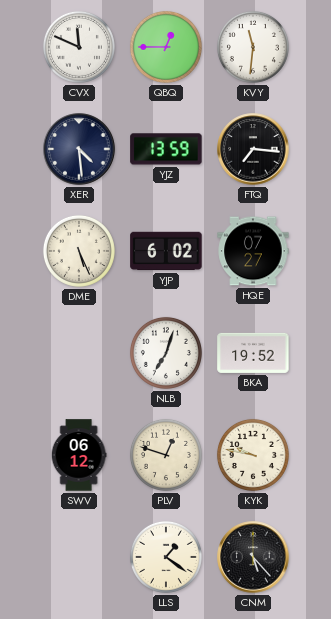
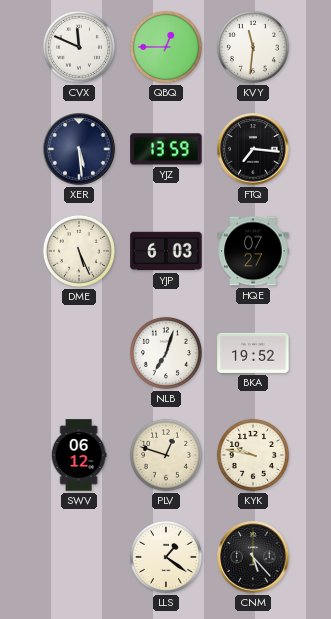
XER: 4:29 -> 5:29
YJP: 6:02 -> 6:03
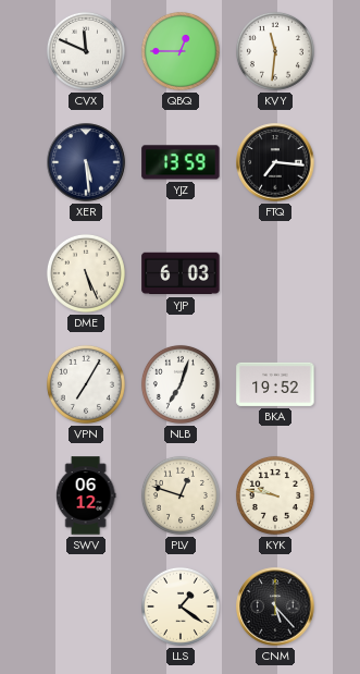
HQE: 07:27 -> none
VPN: none -> 7:05
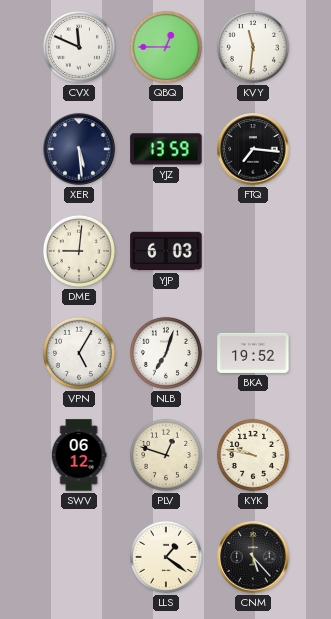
DME: 5:26 -> 9:01
VPN: 7:05 -> 5:05
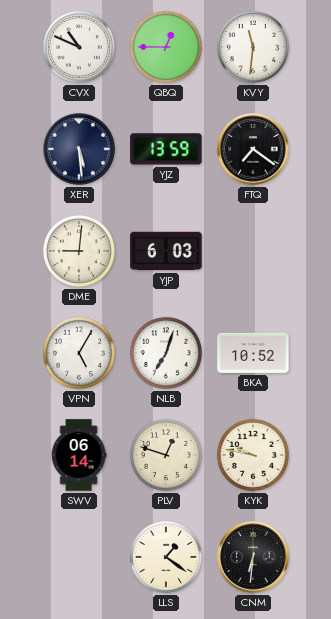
CVX: 11:49 -> 10:49
FTQ: 7:16 -> 7:21
BKA: 19:52 -> 10:52
SWV: 06:12 -> 06:14
CNM: 5:23 -> 6:31
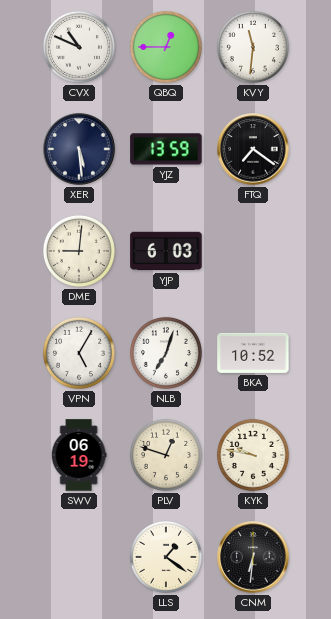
SWV: 06:14 -> 06:19
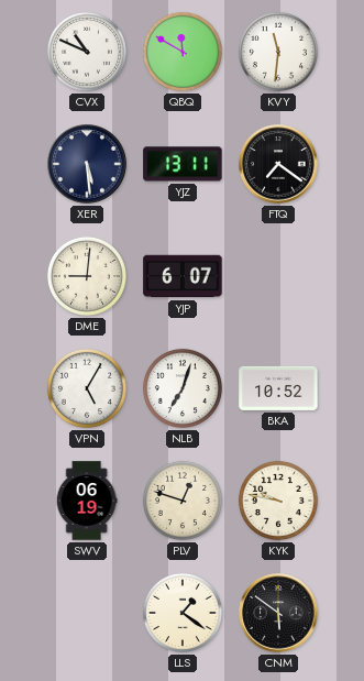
QBQ: 12:45 -> 11:50
YJZ: 13:59 -> 13:11
YJP: 6:03 -> 6:07
CNM: 6:31 -> 5:51
